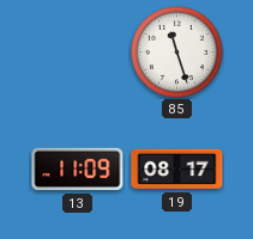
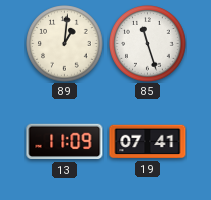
89: none -> 1:01
19: 08:17 -> 07:41
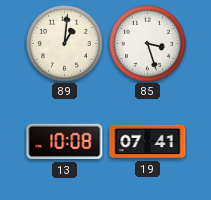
85: 11:27 -> 3:27
13: 11:09 -> 10:08
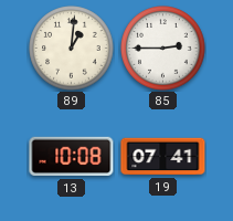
85: 3:27 -> 2:45
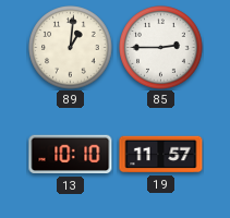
13: 10:08 -> 10:10
19: 07:41 -> 11:57
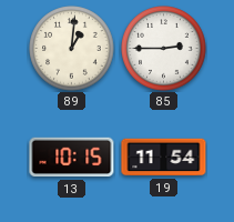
13: 10:10 -> 10:15
19: 11:57 -> 11:54
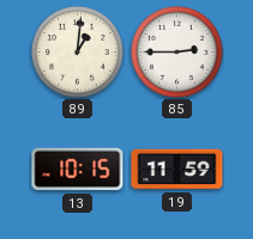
19: 11:54 -> 11:59
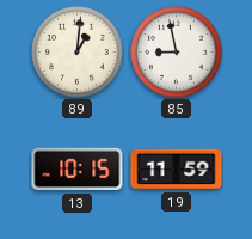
85: 2:45 -> 8:58
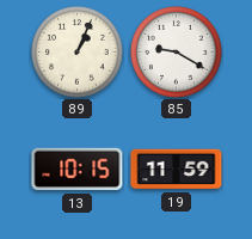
89: 1:01 -> 1:04
85: 8:58 -> 9:20
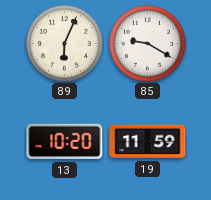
89: 1:04 -> 6:04
13: 10:15 -> 10:20
